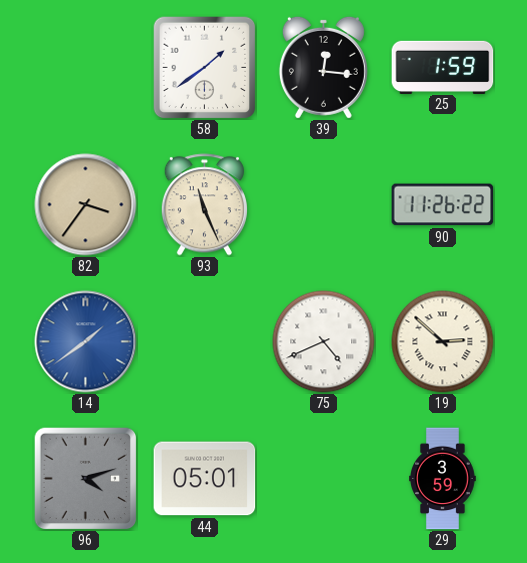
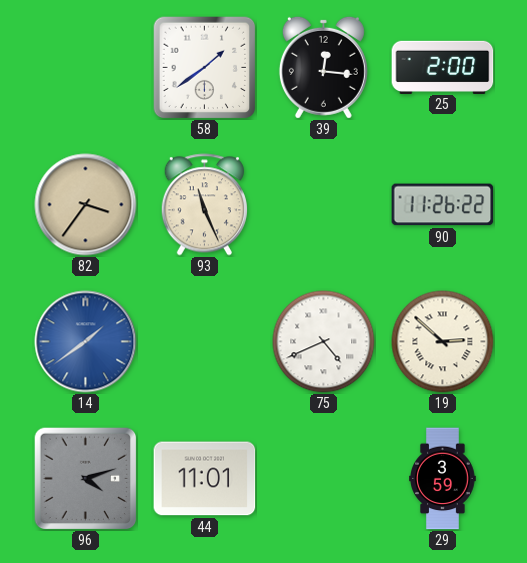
25: 1:59 -> 2:00
44: 05:01 -> 11:01
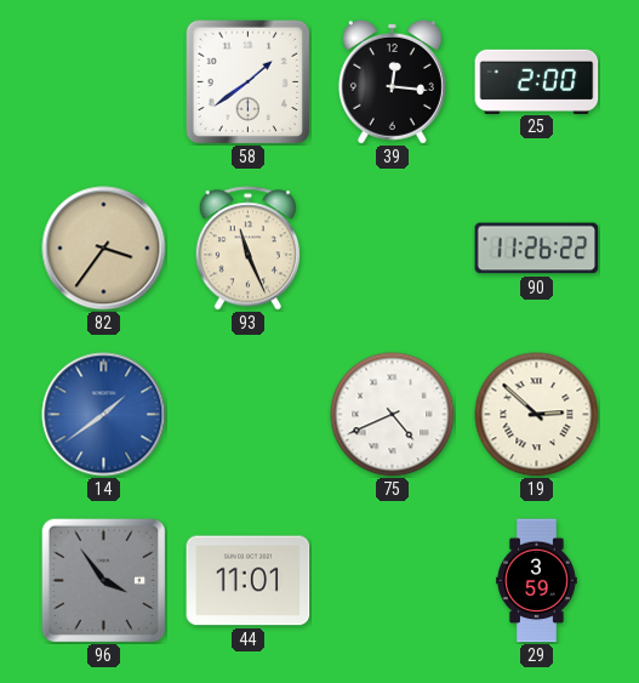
96: 4:12 -> 3:54
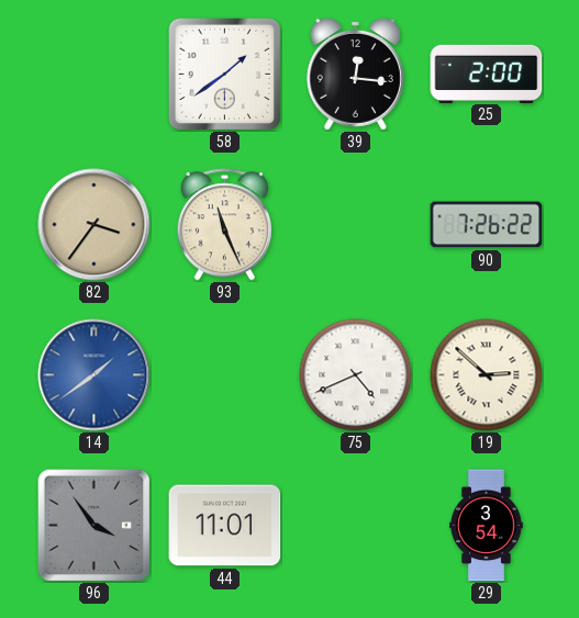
90: 11:26 -> 7:26
29: 3:59 -> 3:54
